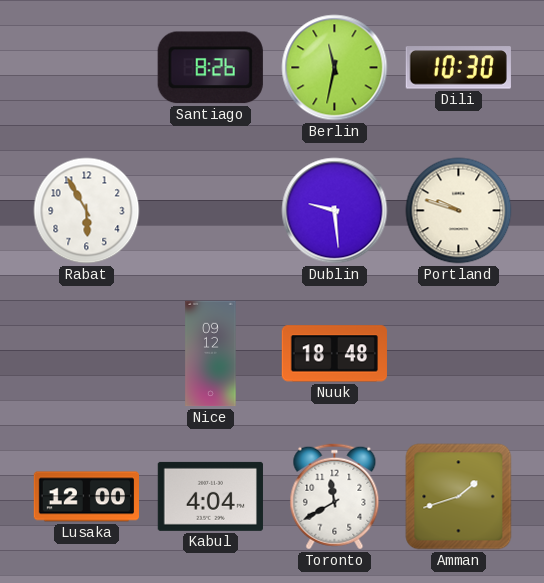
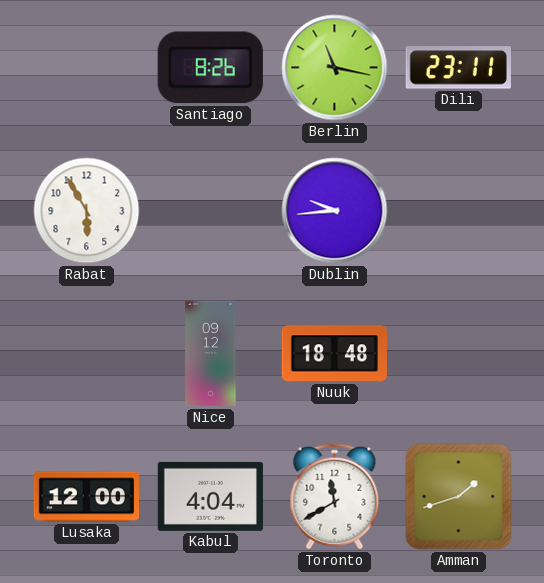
Berlin: 11:32 -> 11:17
Dili: 10:30 -> 23:11
Dublin: 9:29 -> 9:44
Portland: 9:48 -> none
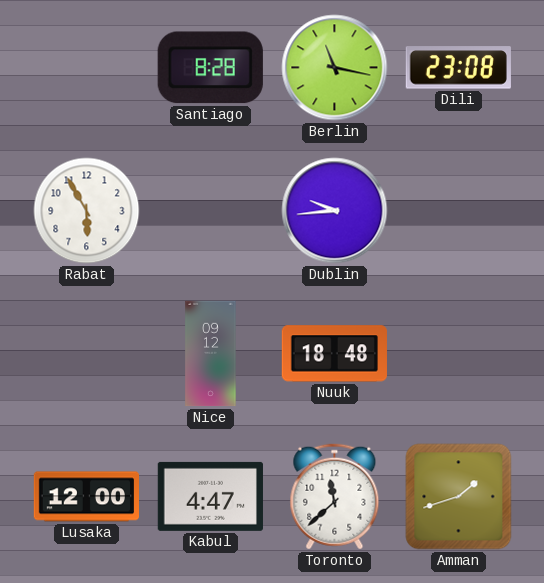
Santiago: 8:26 -> 8:28
Dili: 23:11 -> 23:08
Kabul: 4:04 -> 4:47
Toronto: 11:40 -> 11:38
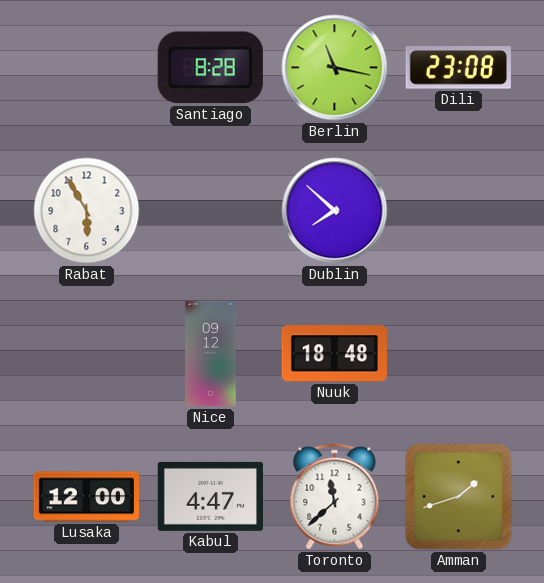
Dublin: 9:44 -> 7:52
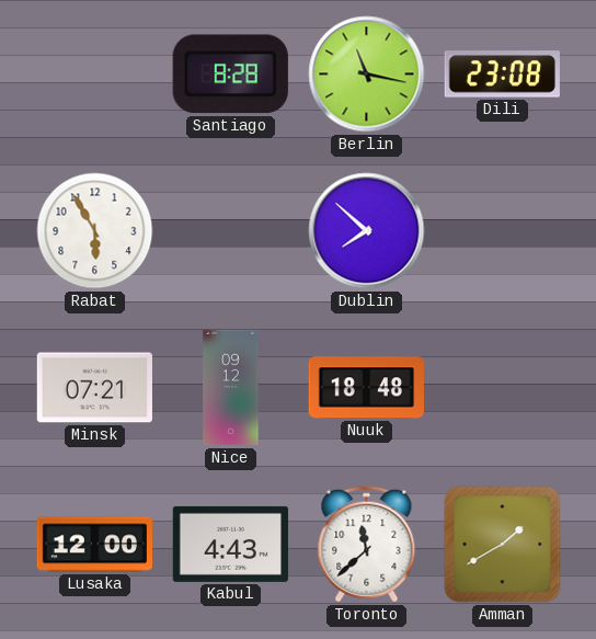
Minsk: none -> 07:21
Kabul: 4:47 -> 4:43
Amman: 1:42 -> 1:40
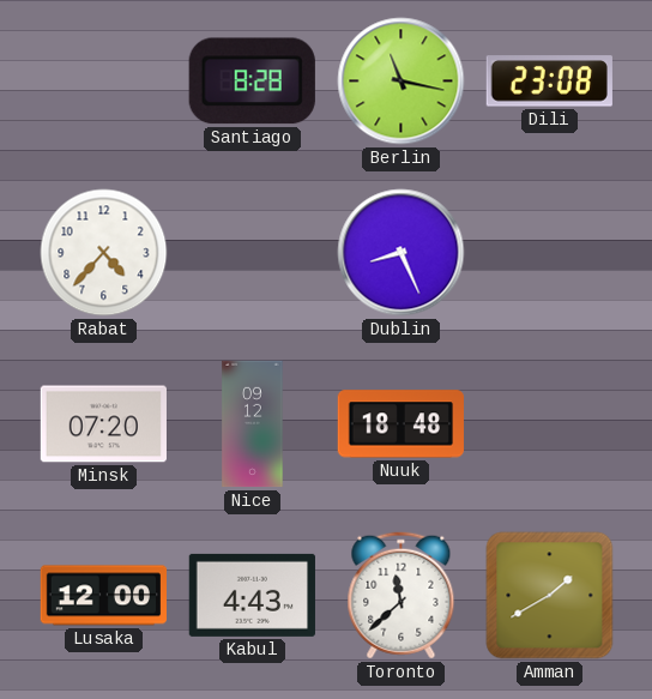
Rabat: 5:55 -> 4:37
Dublin: 7:52 -> 8:26
Minsk: 07:21 -> 07:20
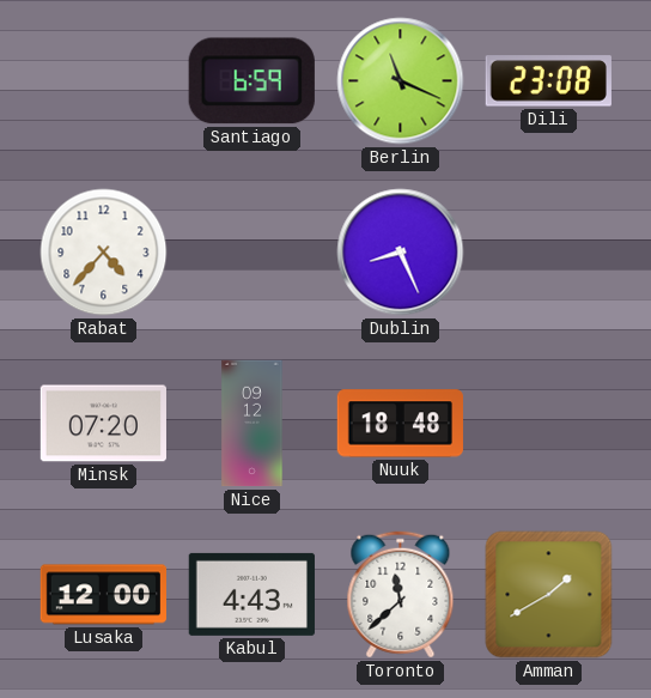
Santiago: 8:28 -> 6:59
Berlin: 11:17 -> 11:19
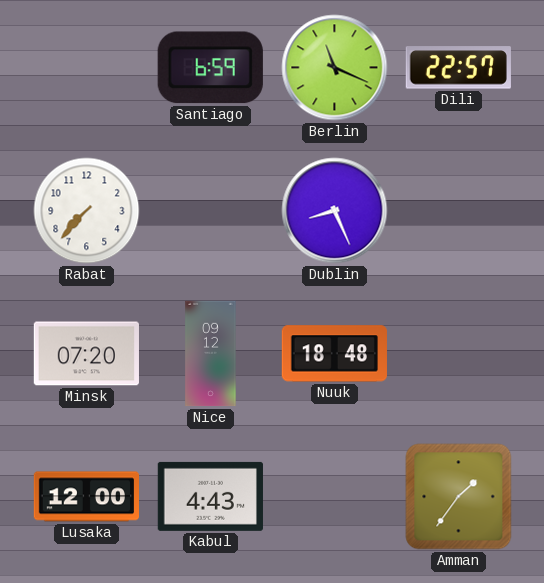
Dili: 23:08 -> 22:57
Rabat: 4:37 -> 7:37
Toronto: 11:38 -> none
Amman: 1:40 -> 1:36
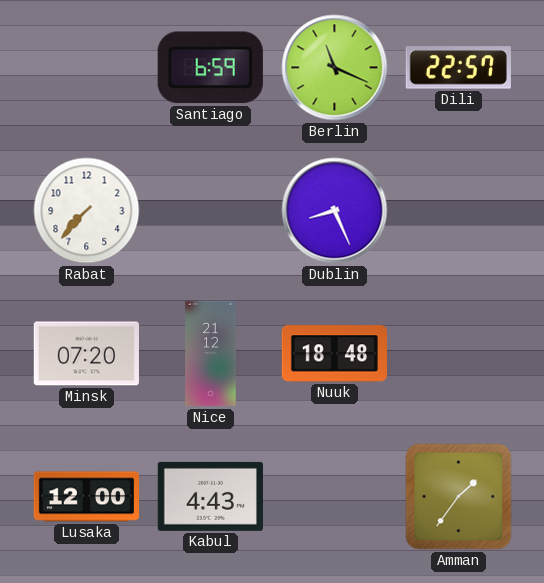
Nice: 09:12 -> 21:12
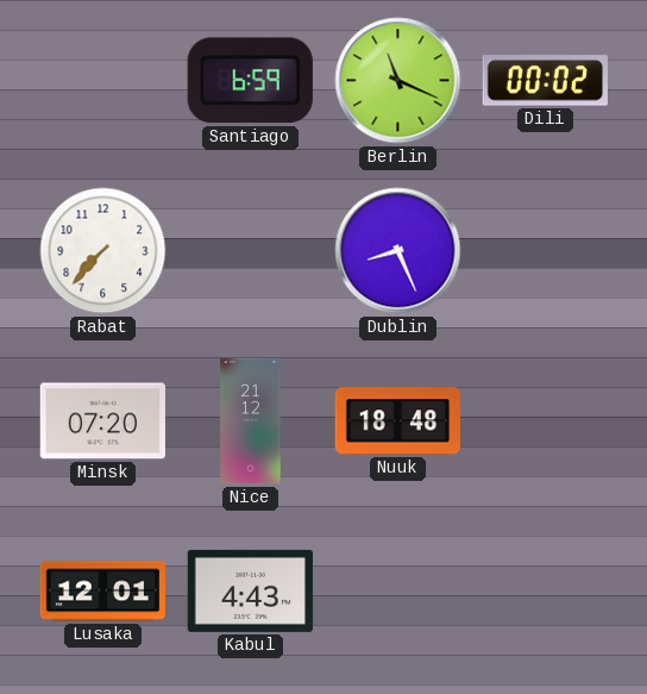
Dili: 22:57 -> 00:02
Lusaka: 12:00 -> 12:01
Amman: 1:36 -> none
